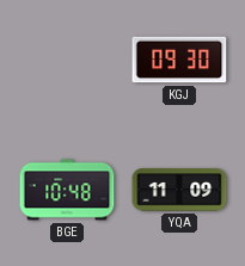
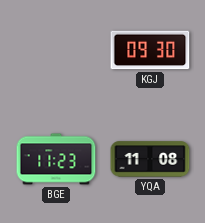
BGE: 10:48 -> 11:23
YQA: 11:09 -> 11:08
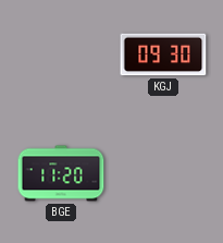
BGE: 11:23 -> 11:20
YQA: 11:08 -> none
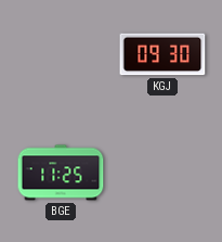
BGE: 11:20 -> 11:25
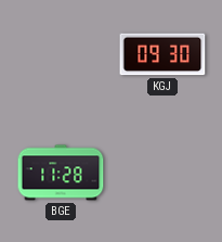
BGE: 11:25 -> 11:28
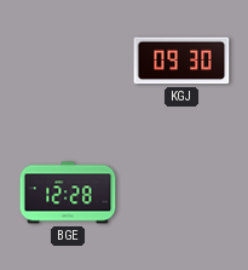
BGE: 11:28 -> 12:28
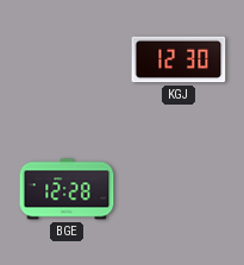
KGJ: 09:30 -> 12:30
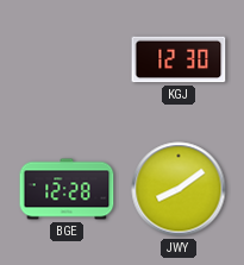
JWY: none -> 8:09
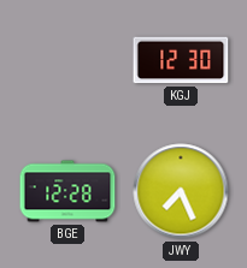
JWY: 8:09 -> 7:26
